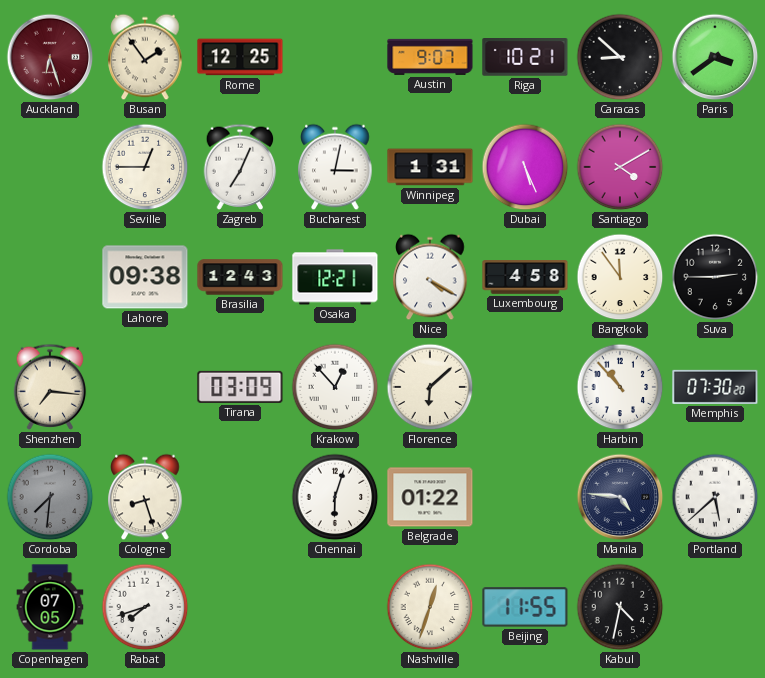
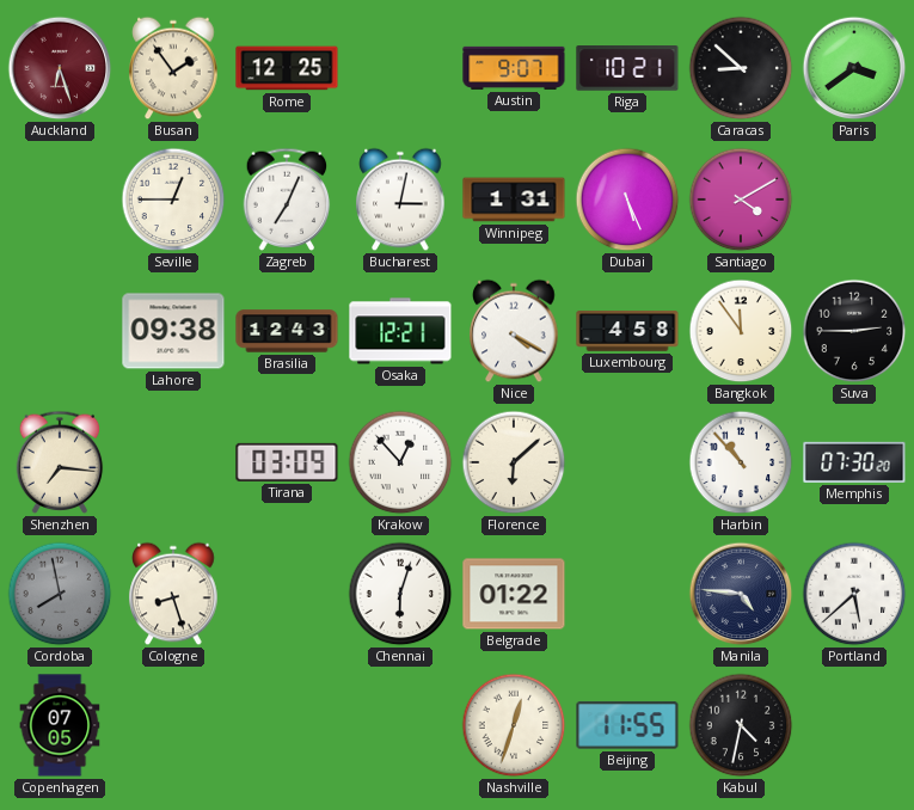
Cordoba: 7:31 -> 7:58
Rabat: 7:42 -> none
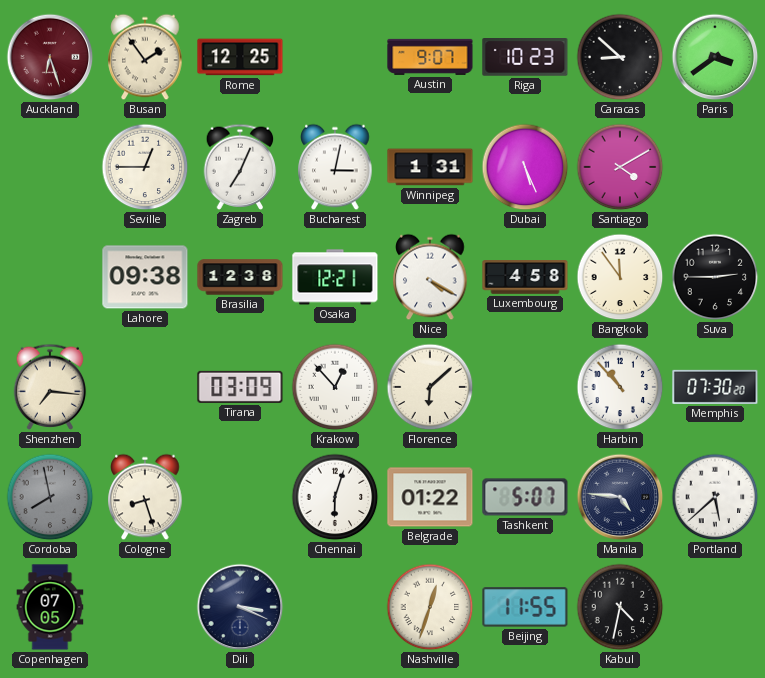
Riga: 10:21 -> 10:23
Brasilia: 12:43 -> 12:38
Tashkent: none -> 5:07
Dili: none -> 3:19
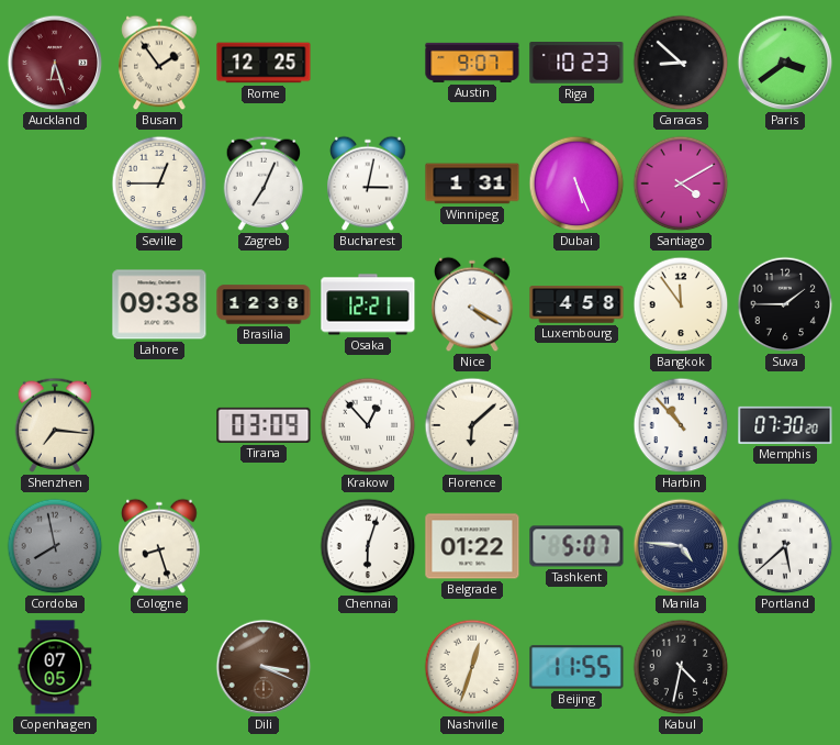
Suva: 2:45 -> 1:45
Dili dial: navy -> brown
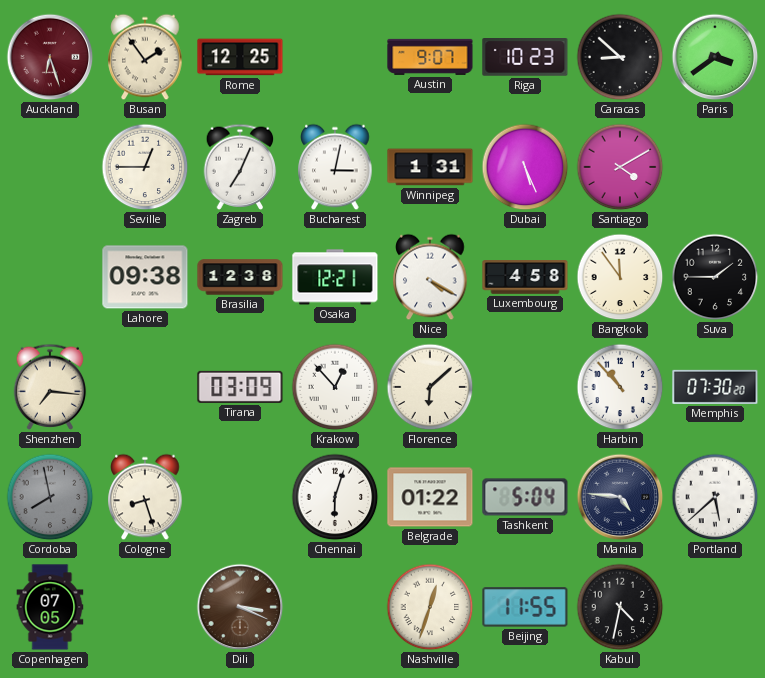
Tashkent: 5:07 -> 5:04
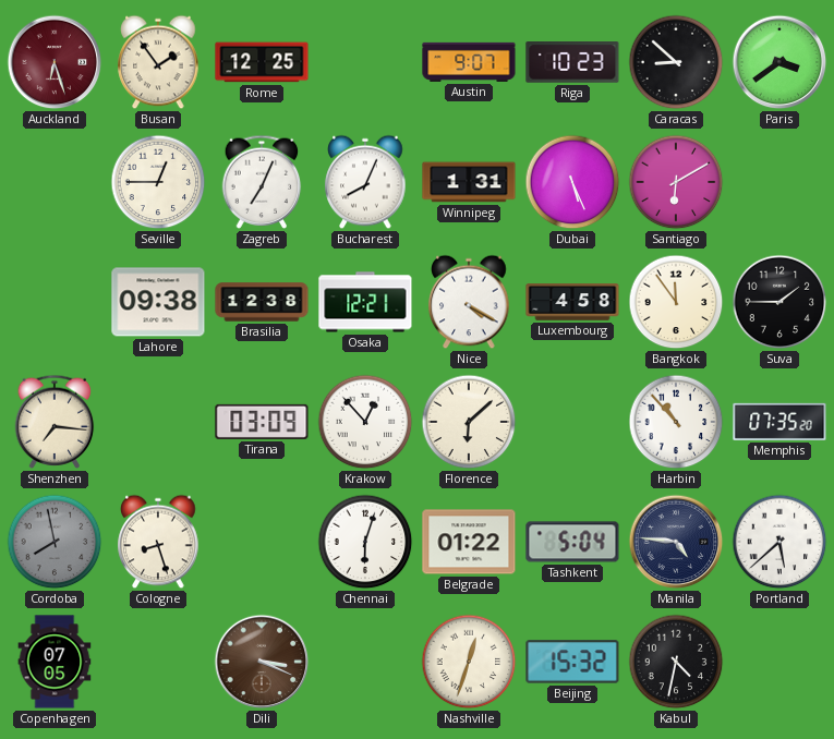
Bucharest: 3:02 -> 8:04
Santiago: 4:10 -> 6:10
Memphis: 07:30 -> 07:35
Beijing: 11:55 -> 15:32
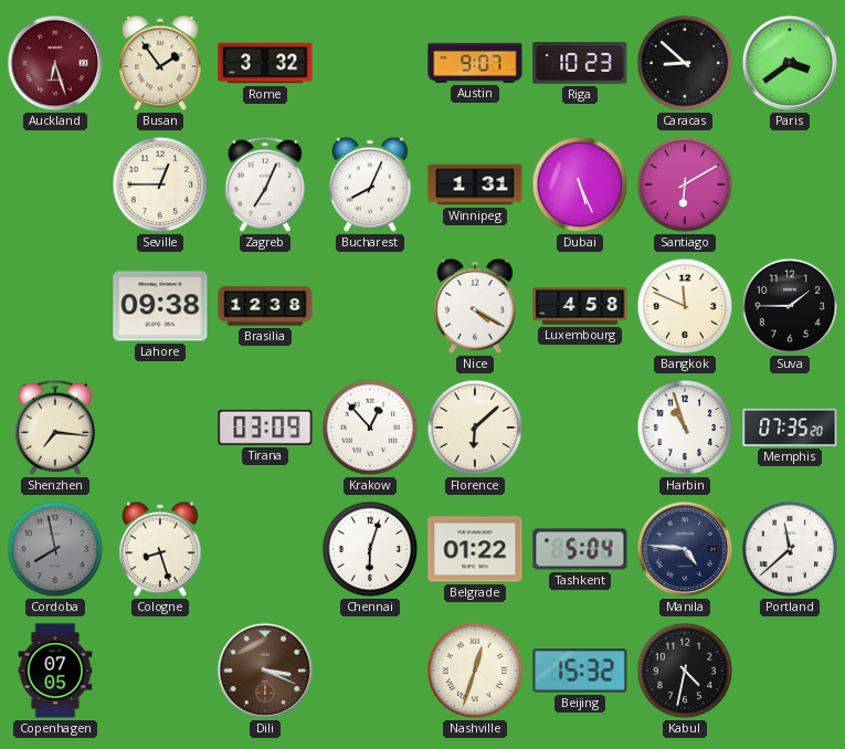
Rome: 12:25 -> 3:32
Osaka: 12:21 -> none
Bangkok: 11:54 -> 11:49
Harbin: 10:53 -> 10:57
Portland: 5:38 -> 11:38
